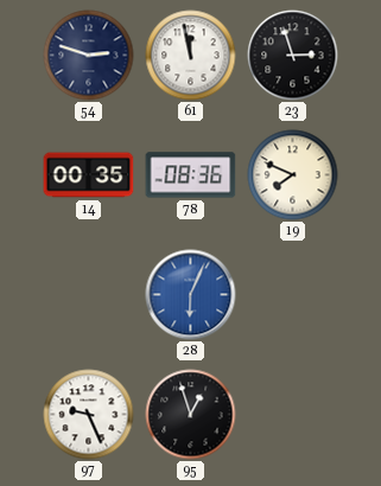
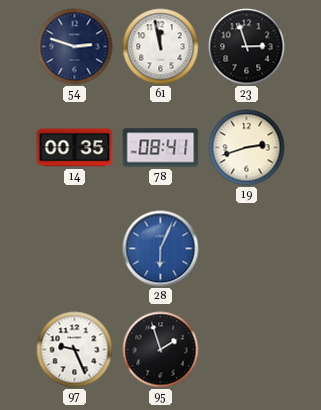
78: 08:36 -> 08:41
19: 7:49 -> 2:42
95: 12:57 -> 1:57
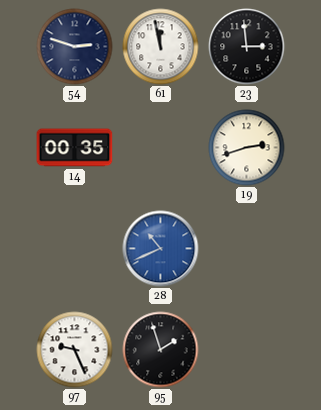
23: 2:57 -> 2:59
78: 08:41 -> none
28: 6:04 -> 10:41
